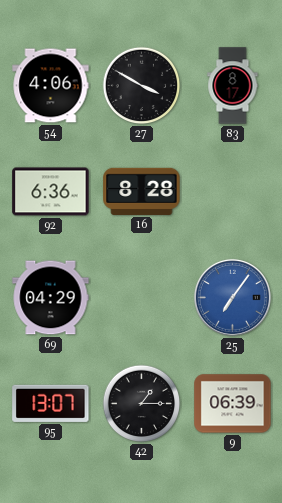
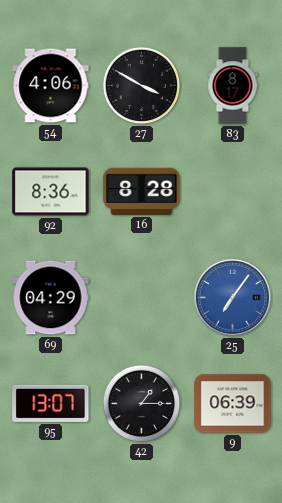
92: 6:36 -> 8:36
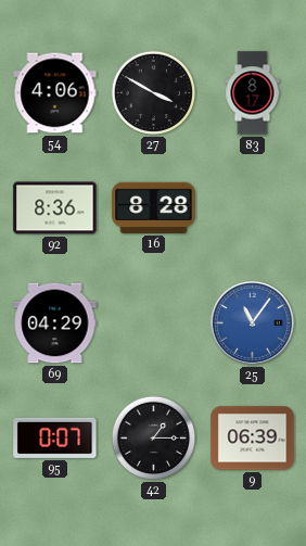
25: 7:06 -> 11:06
95: 13:07 -> 0:07
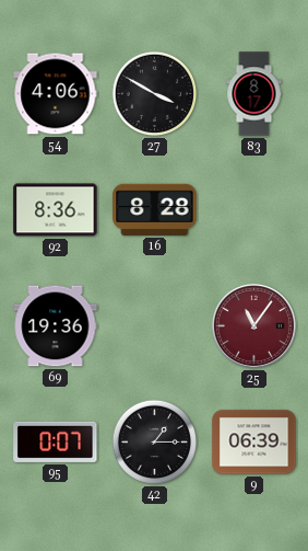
69: 04:29 -> 19:36
25 dial: blue -> burgundy
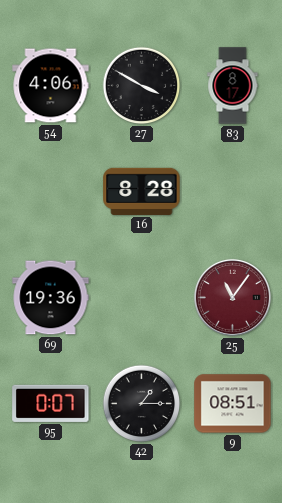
92: 8:36 -> none
9: 06:39 -> 08:51
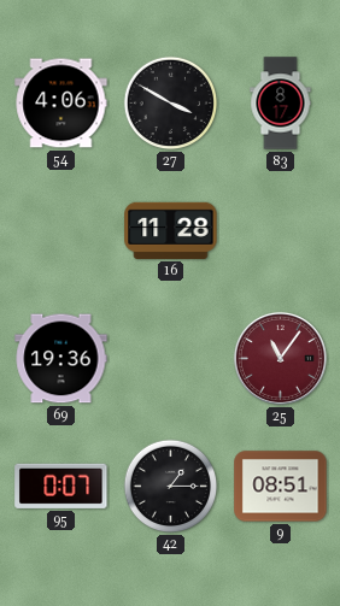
16: 8:28 -> 11:28
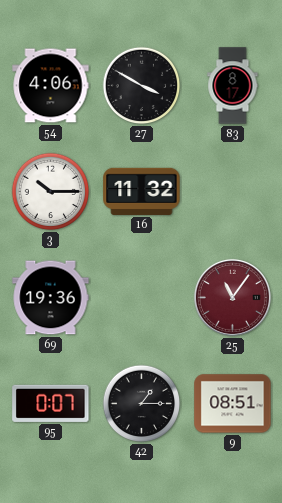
3: none -> 10:15
16: 11:28 -> 11:32
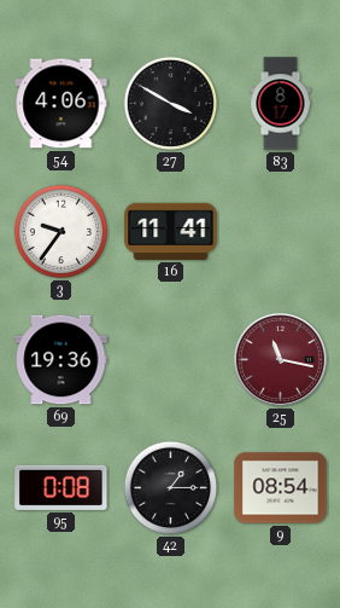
3: 10:15 -> 9:36
16: 11:32 -> 11:41
25: 11:06 -> 11:17
95: 0:07 -> 0:08
9: 08:51 -> 08:54
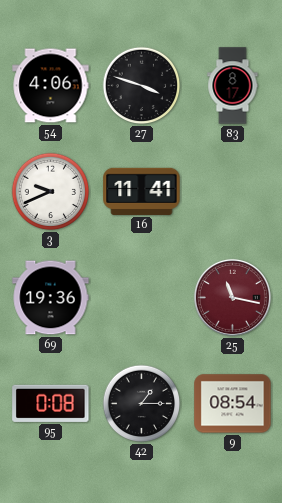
27: 3:50 -> 3:48
3: 9:36 -> 9:41
